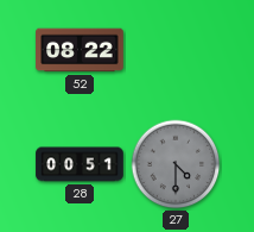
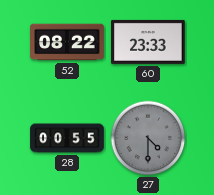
60: none -> 23:33
28: 00:51 -> 00:55
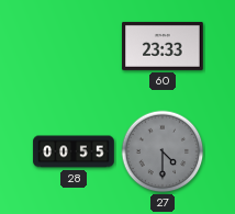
52: 08:22 -> none
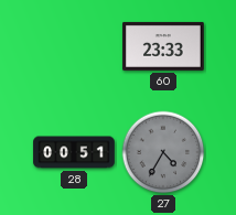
28: 00:55 -> 00:51
27: 4:30 -> 4:35
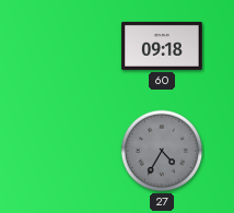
60: 23:33 -> 09:18
28: 00:51 -> none
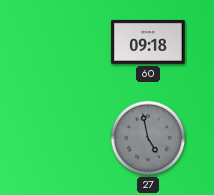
27: 4:35 -> 4:58
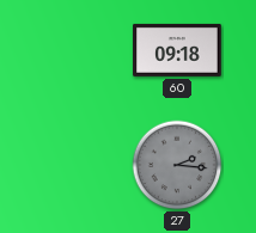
27: 4:58 -> 2:16
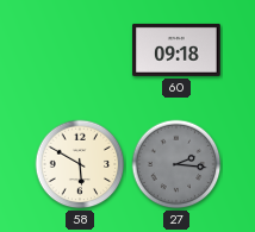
58: none -> 5:50
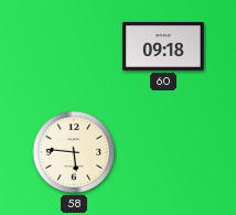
58: 5:50 -> 5:46
27: 2:16 -> none
